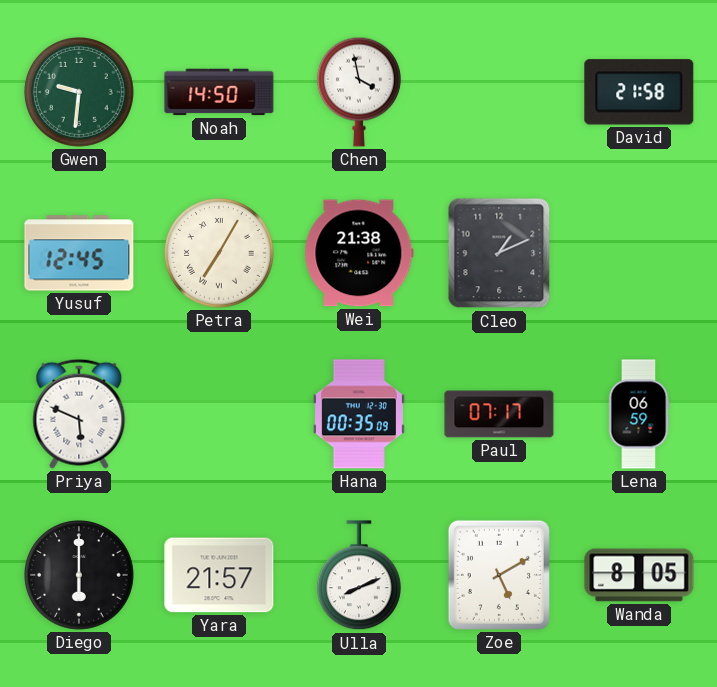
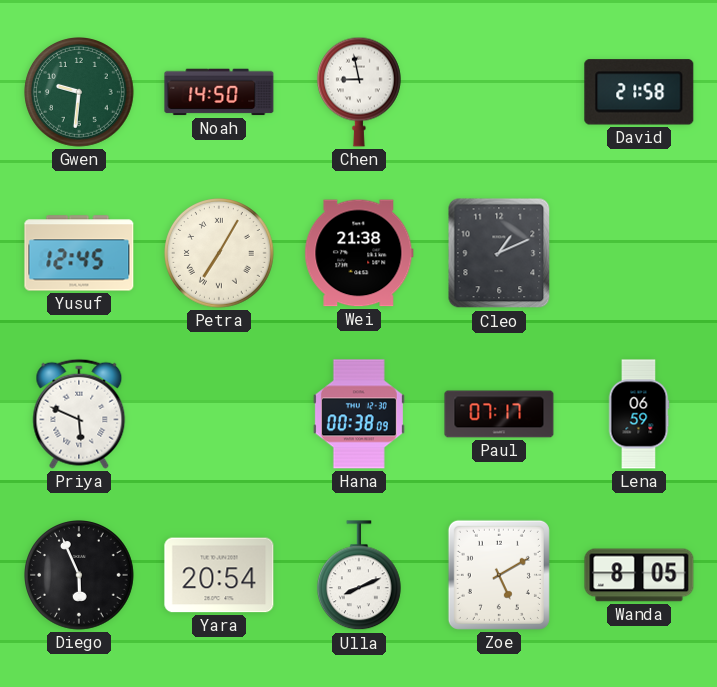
Chen: 3:58 -> 8:58
Hana: 00:35 -> 00:38
Diego: 6:00 -> 5:56
Yara: 21:57 -> 20:54
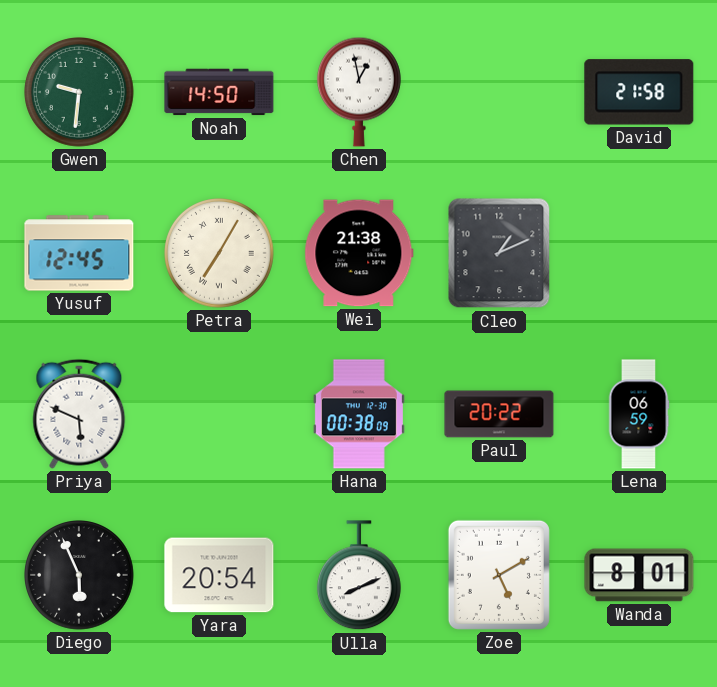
Chen: 8:58 -> 12:58
Paul: 07:17 -> 20:22
Wanda: 8:05 -> 8:01
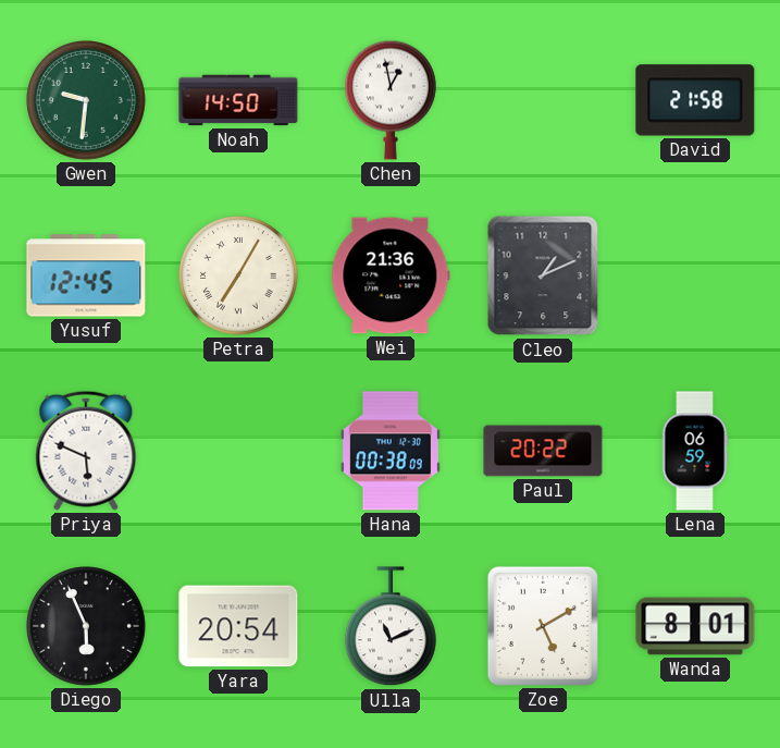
Wei: 21:38 -> 21:36
Ulla: 8:11 -> 11:11
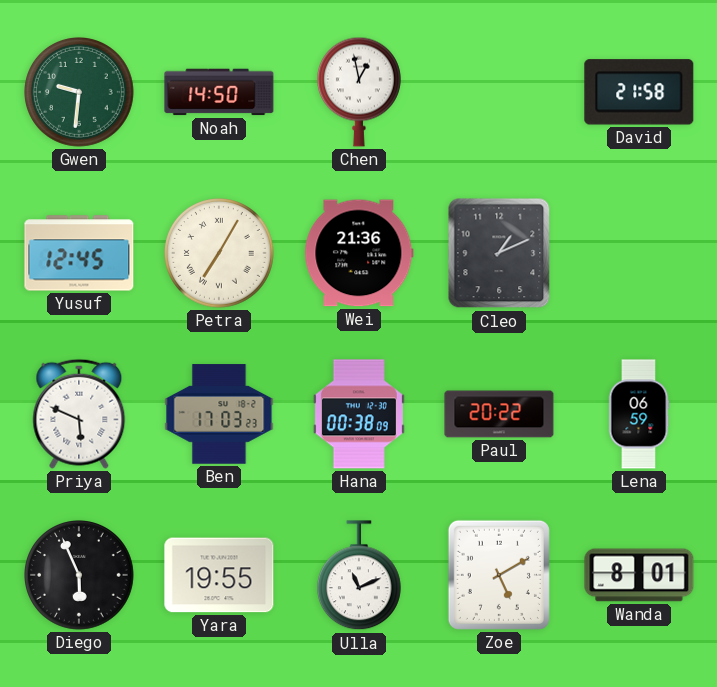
Ben: none -> 17:03
Yara: 20:54 -> 19:55
